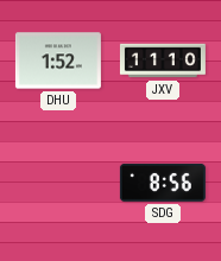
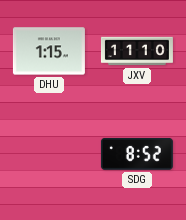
DHU: 1:52 -> 1:15
SDG: 8:56 -> 8:52
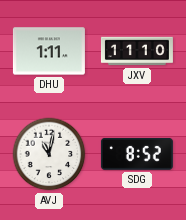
DHU: 1:15 -> 1:11
AVJ: none -> 11:02
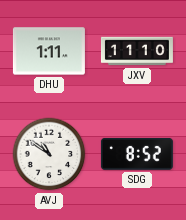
AVJ: 11:02 -> 10:51
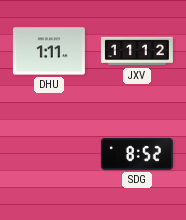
JXV: 11:10 -> 11:12
AVJ: 10:51 -> none
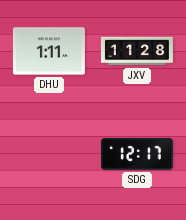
JXV: 11:12 -> 11:28
SDG: 8:52 -> 12:17
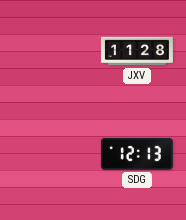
DHU: 1:11 -> none
SDG: 12:17 -> 12:13
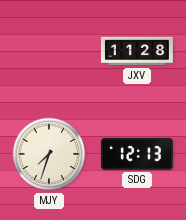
MJY: none -> 7:33
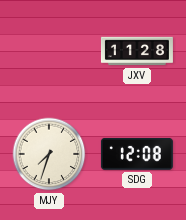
SDG: 12:13 -> 12:08
